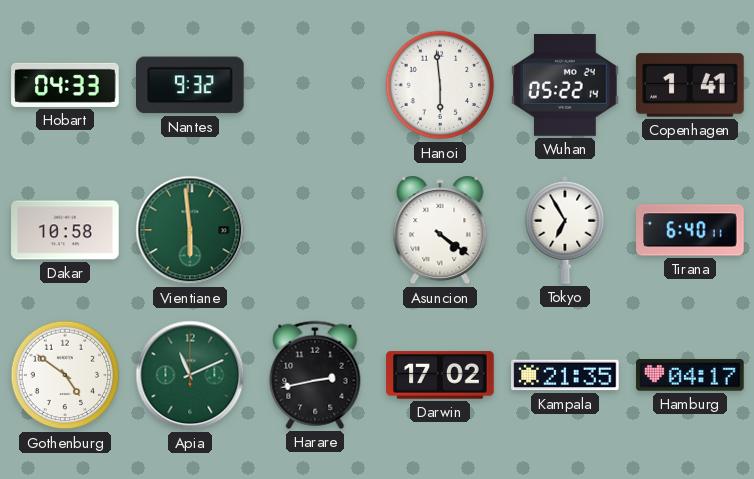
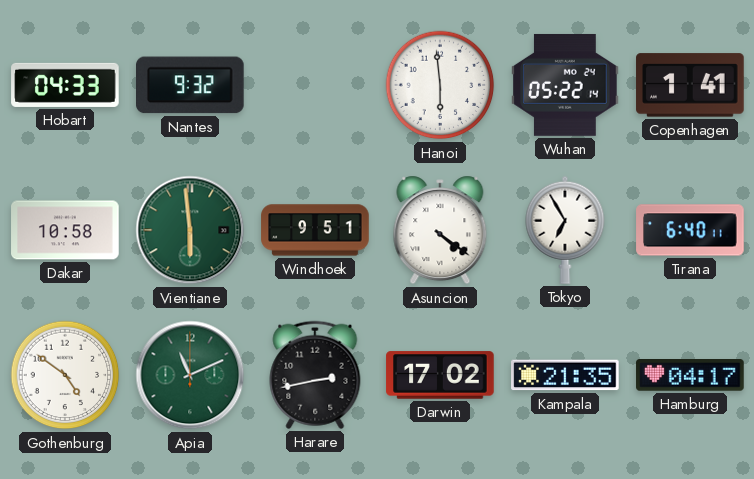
Windhoek: none -> 9:51
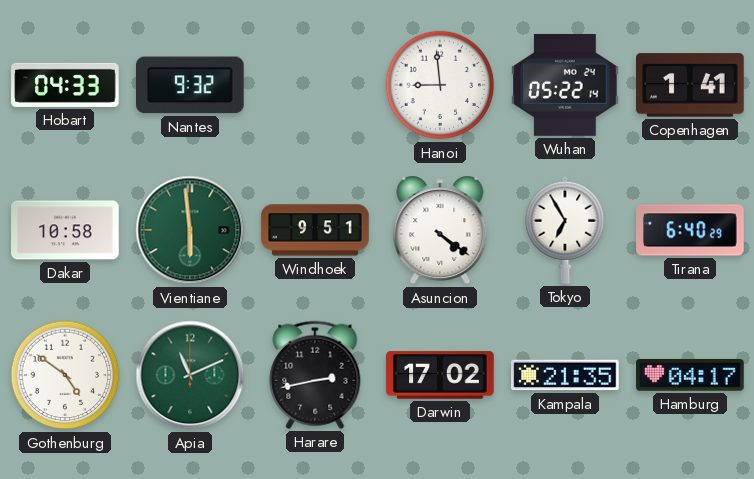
Hanoi: 5:59 -> 8:59
Tirana: 6:40:11 -> 6:40:29
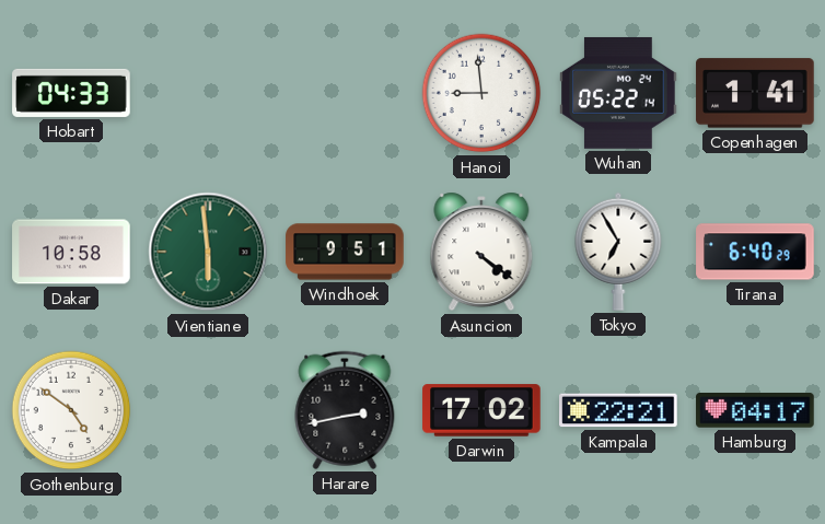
Nantes: 9:32 -> none
Apia: 11:11 -> none
Kampala: 21:35 -> 22:21
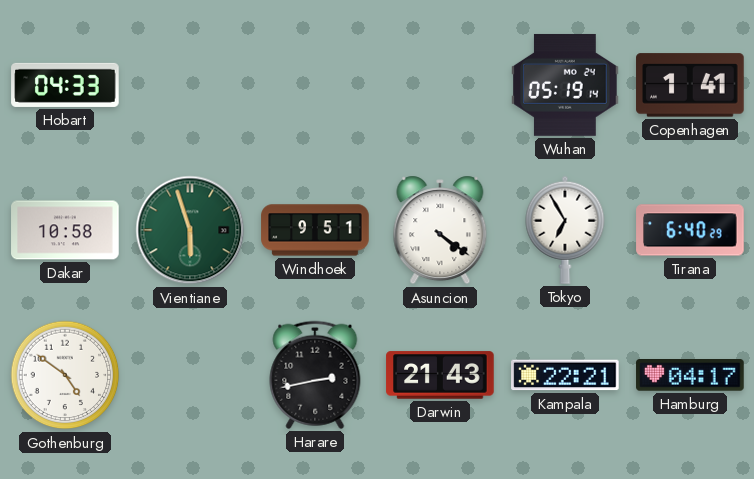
Hanoi: 8:59 -> none
Wuhan: 05:22 -> 05:19
Vientiane: 5:59 -> 5:57
Darwin: 17:02 -> 21:43
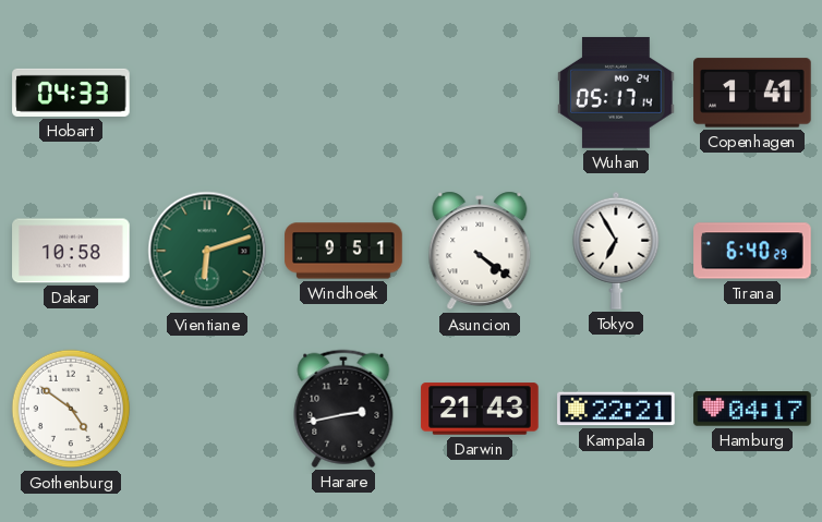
Wuhan: 05:19 -> 05:17
Vientiane: 5:57 -> 6:12
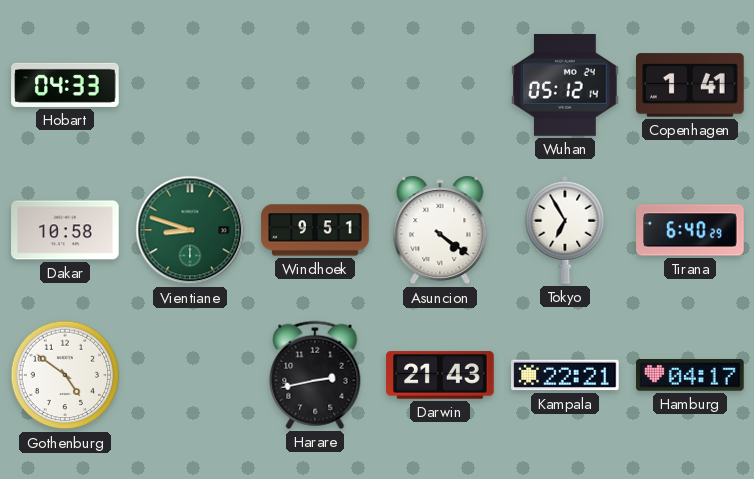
Wuhan: 05:17 -> 05:12
Vientiane: 6:12 -> 8:48
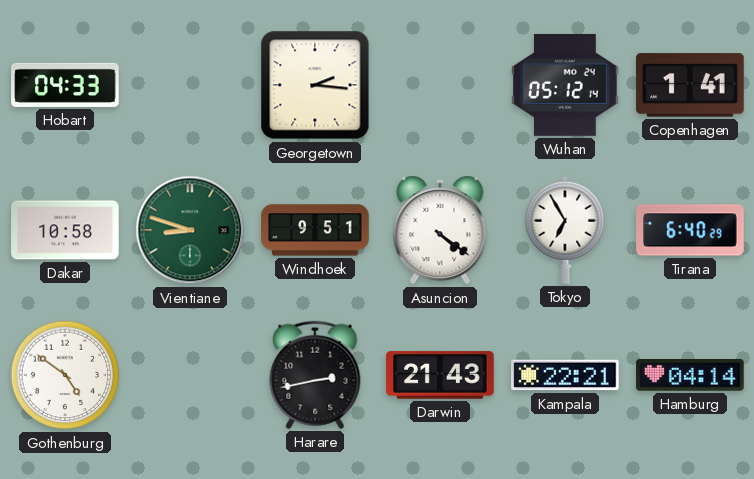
Georgetown: none -> 2:16
Hamburg: 04:17 -> 04:14
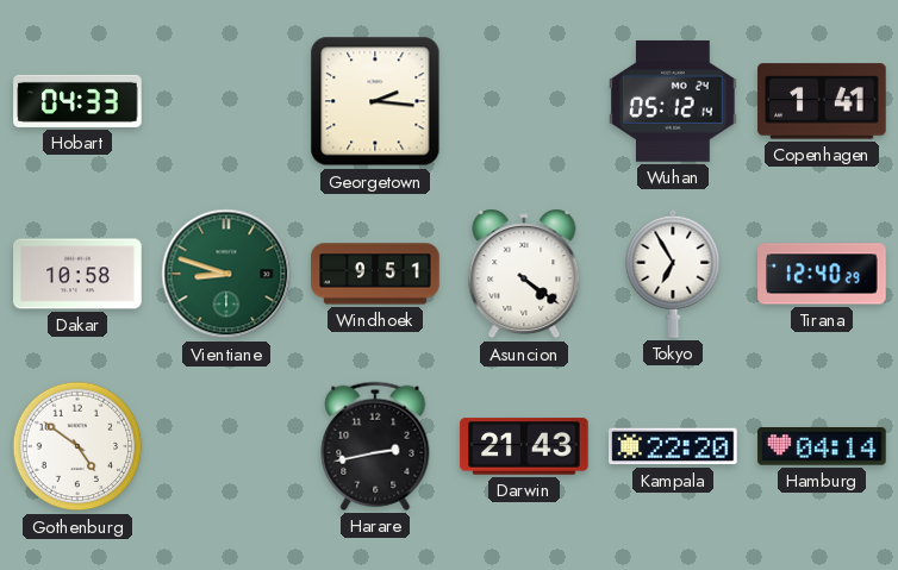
Tirana: 6:40 -> 12:40
Kampala: 22:21 -> 22:20
